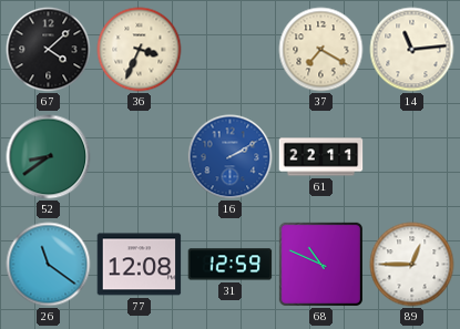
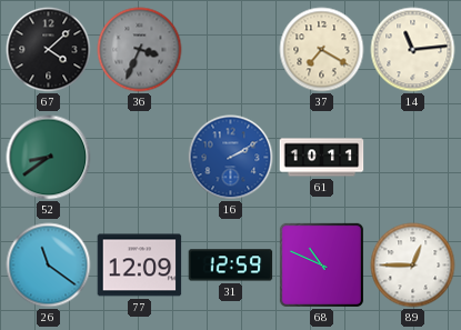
36 dial: cream -> grey
61: 22:11 -> 10:11
77: 12:08 -> 12:09
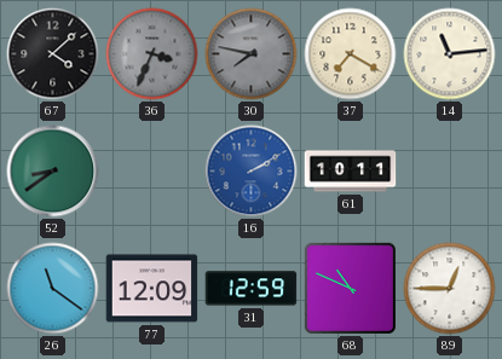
30: none -> 7:47
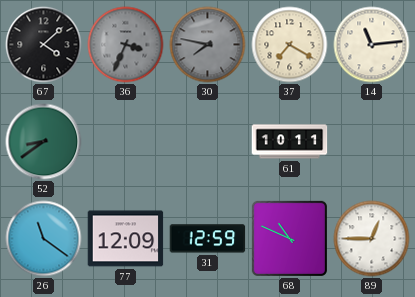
16: 2:10 -> none
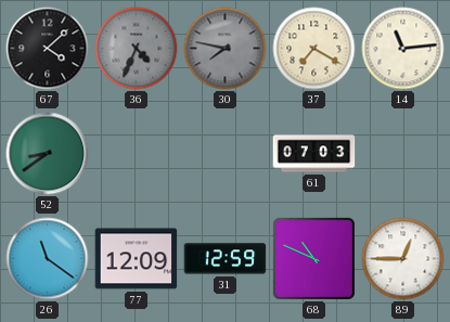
36: 3:34 -> 4:34
61: 10:11 -> 07:03
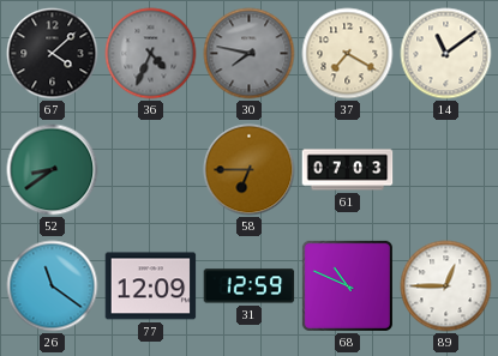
14: 11:14 -> 11:09
58: none -> 6:45
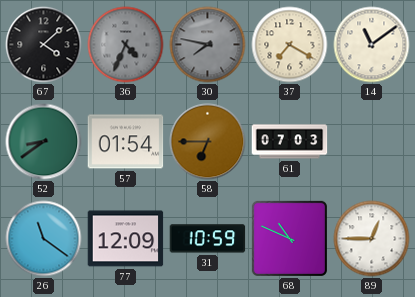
57: none -> 01:54
31: 12:59 -> 10:59
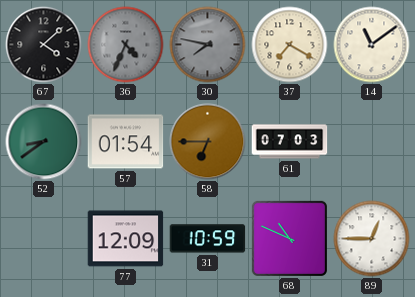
26: 11:21 -> none
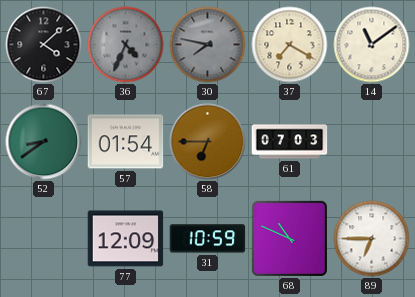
89: 12:45 -> 6:45
